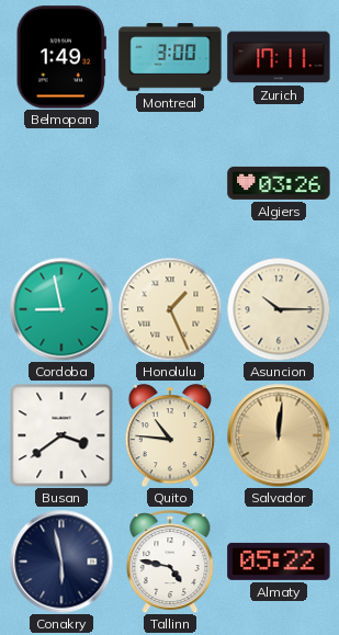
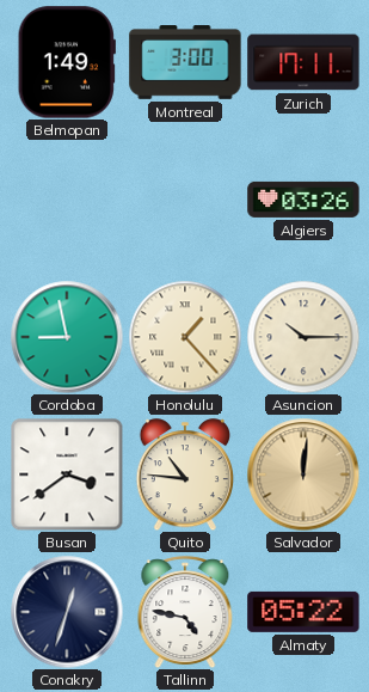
Honolulu: 1:26 -> 1:23
Conakry: 5:58 -> 12:33
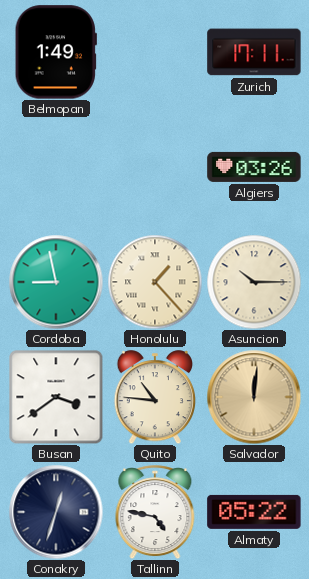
Montreal: 3:00 -> none
